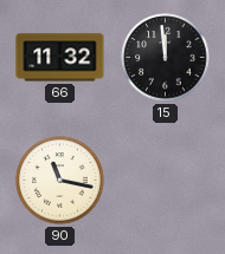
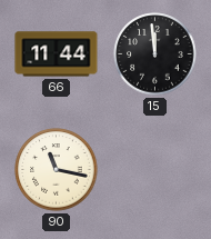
66: 11:32 -> 11:44
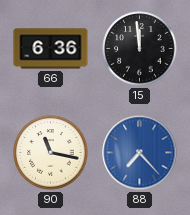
66: 11:44 -> 6:36
88: none -> 7:23
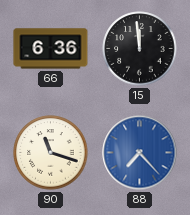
90: 11:17 -> 11:18
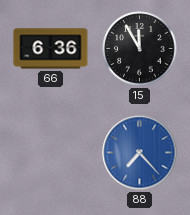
15: 11:59 -> 11:55
90: 11:18 -> none
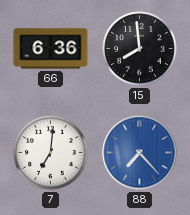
15: 11:55 -> 7:59
7: none -> 7:01
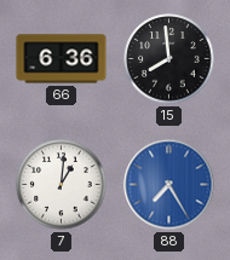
7: 7:01 -> 1:01
88: 7:23 -> 7:25
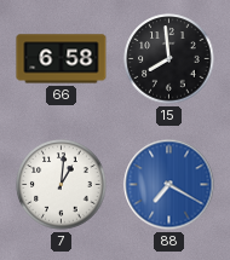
66: 6:36 -> 6:58
88: 7:25 -> 7:20
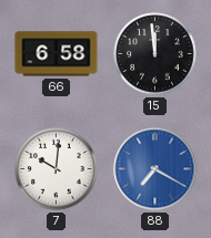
15: 7:59 -> 11:59
7: 1:01 -> 10:01
